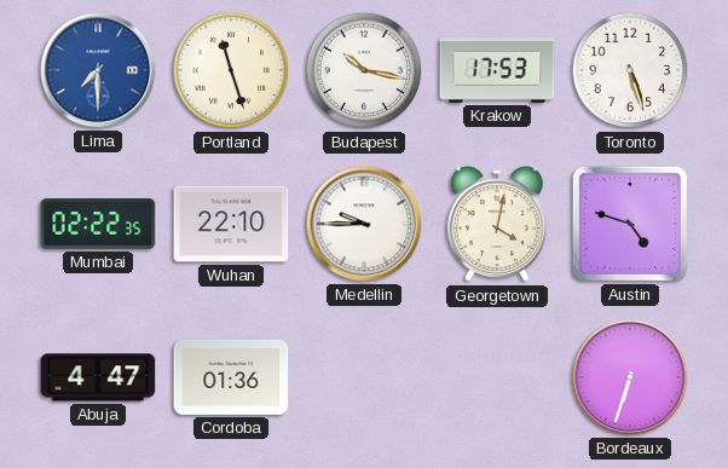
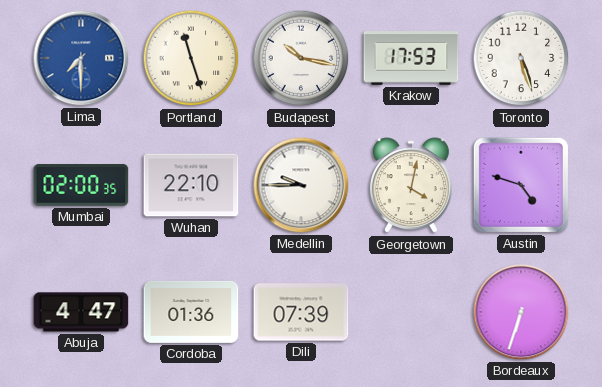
Mumbai: 02:22 -> 02:00
Dili: none -> 07:39
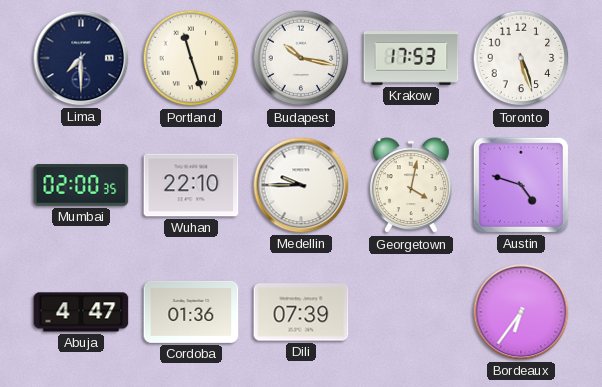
Lima dial: blue -> navy
Bordeaux: 6:33 -> 6:36
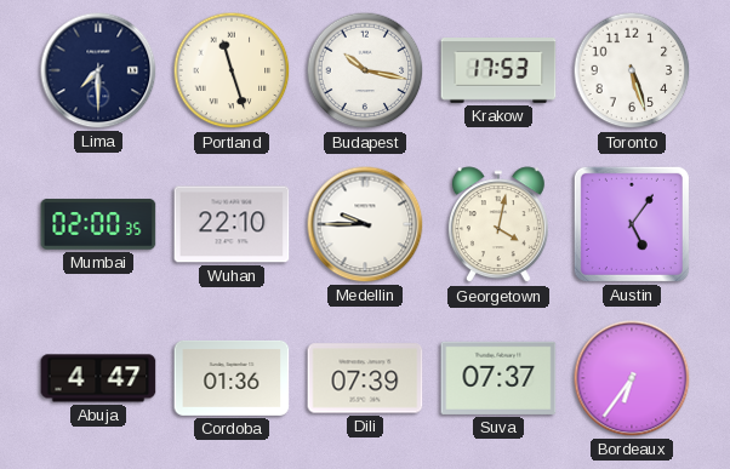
Austin: 4:48 -> 5:06
Suva: none -> 07:37
